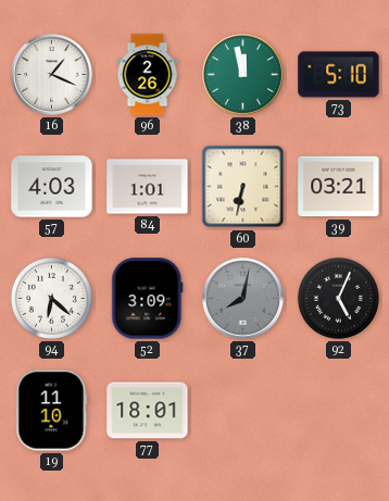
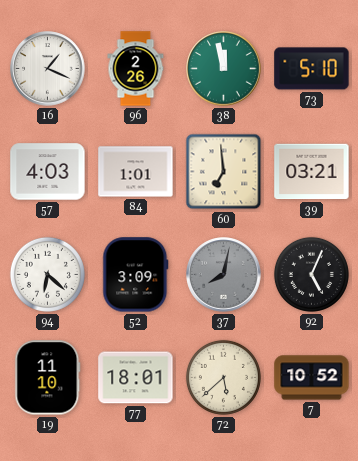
60: 6:32 -> 6:59
72: none -> 5:38
7: none -> 10:52
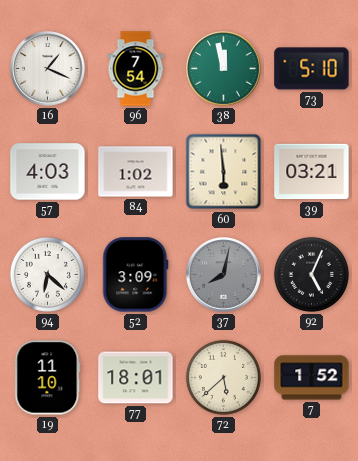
96: 2:26 -> 7:54
84: 1:01 -> 1:02
60: 6:59 -> 5:59
7: 10:52 -> 1:52
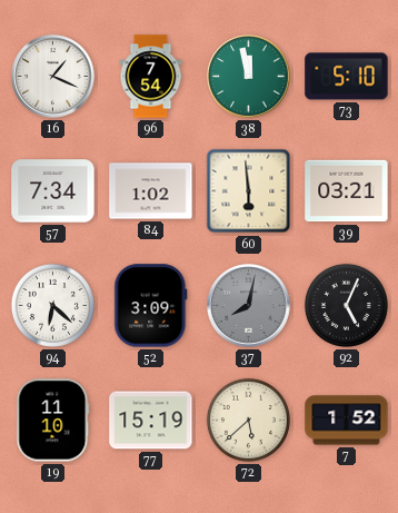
57: 4:03 -> 7:34
77: 18:01 -> 15:19
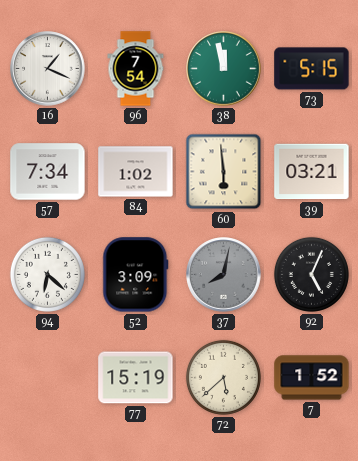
73: 5:10 -> 5:15
19: 11:10 -> none
